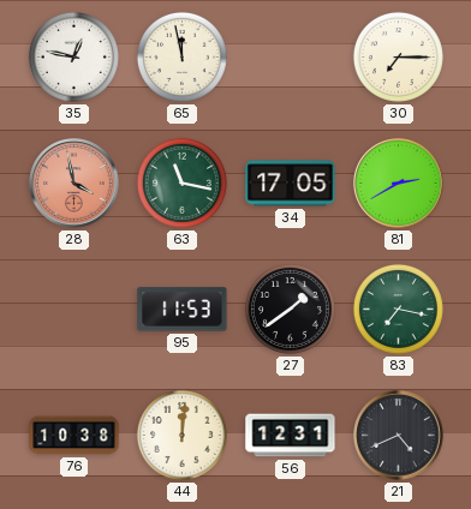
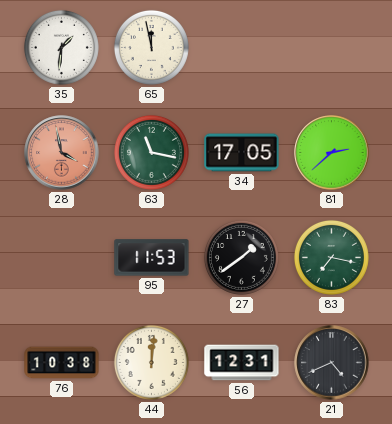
35: 12:47 -> 1:31
30: 7:15 -> none
81: 2:40 -> 2:38
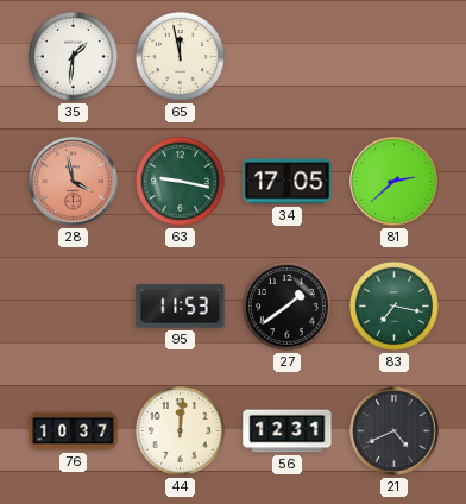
63: 11:17 -> 9:17
76: 10:38 -> 10:37
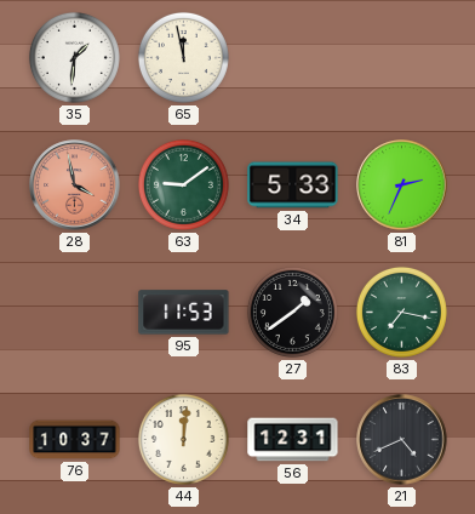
63: 9:17 -> 9:09
34: 17:05 -> 5:33
81: 2:38 -> 2:34
